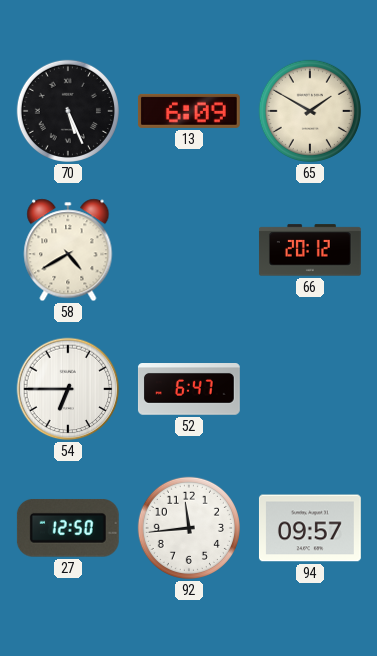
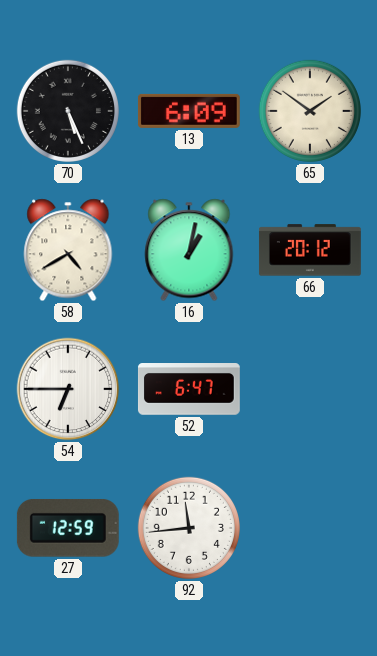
65: 1:50 -> 1:51
16: none -> 1:02
27: 12:50 -> 12:59
94: 09:57 -> none
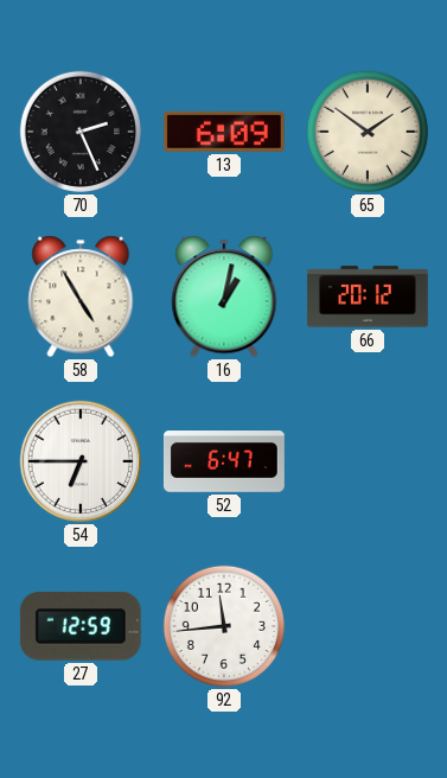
70: 5:26 -> 2:26
58: 4:40 -> 4:55
